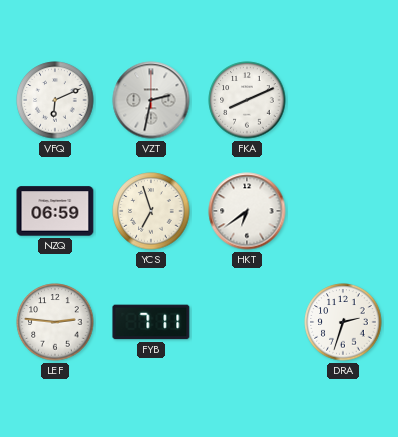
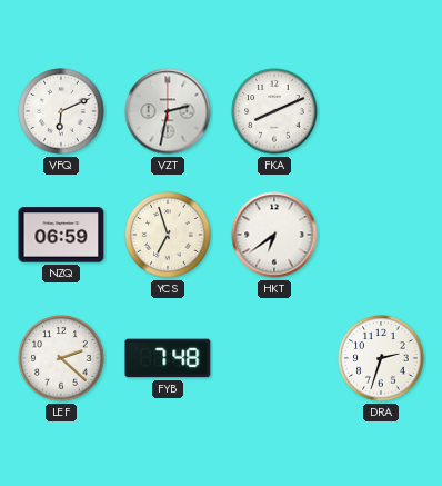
LEF: 2:46 -> 2:22
FYB: 7:11 -> 7:48
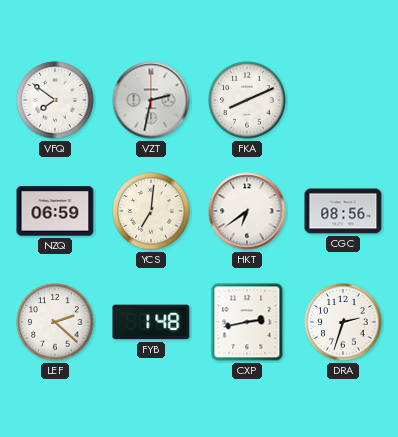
VFQ: 6:11 -> 7:51
YCS: 6:57 -> 7:01
CGC: none -> 08:56
FYB: 7:48 -> 1:48
CXP: none -> 2:43
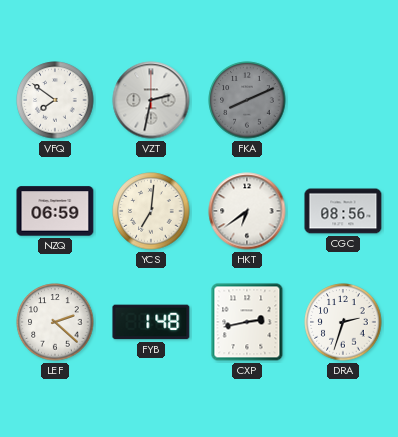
FKA dial: white -> grey
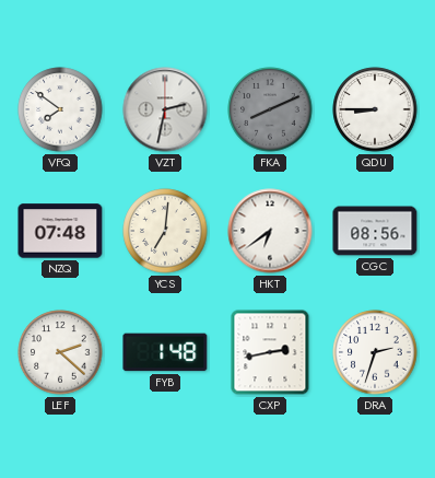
QDU: none -> 8:45
NZQ: 06:59 -> 07:48
